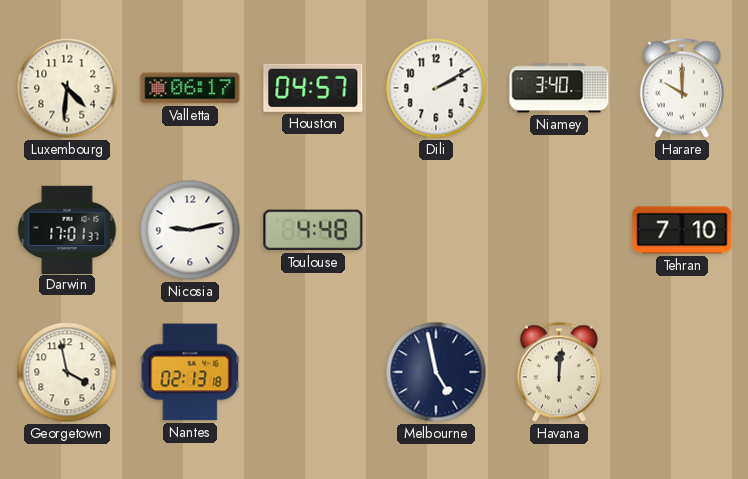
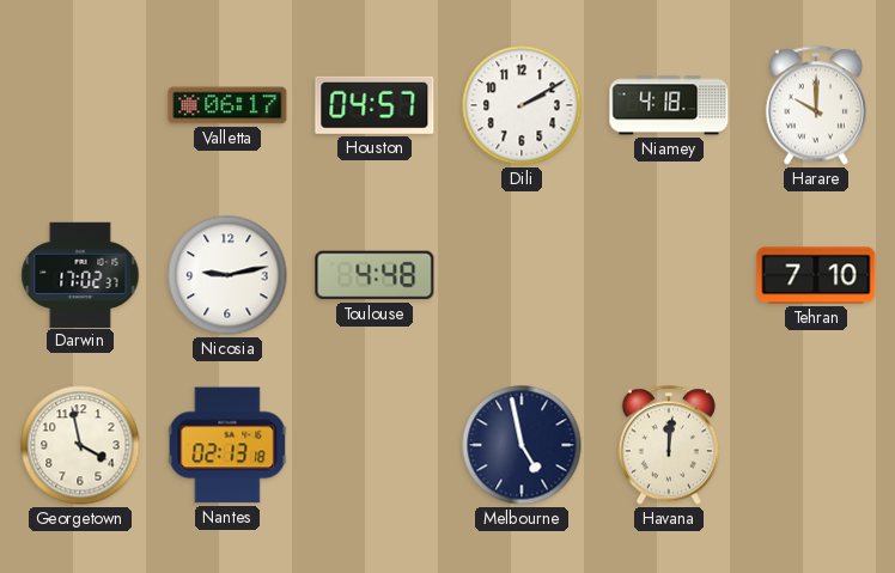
Luxembourg: 4:31 -> none
Niamey: 3:40 -> 4:18
Darwin: 17:01 -> 17:02
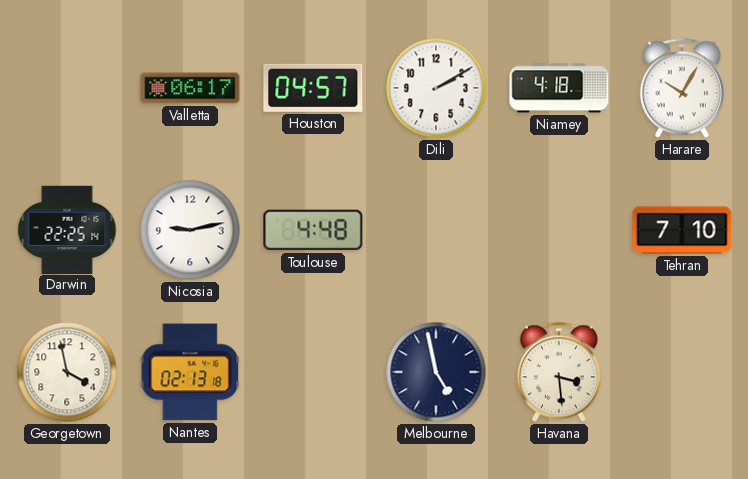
Harare: 10:00 -> 10:05
Darwin: 17:02 -> 22:25
Havana: 12:01 -> 3:29
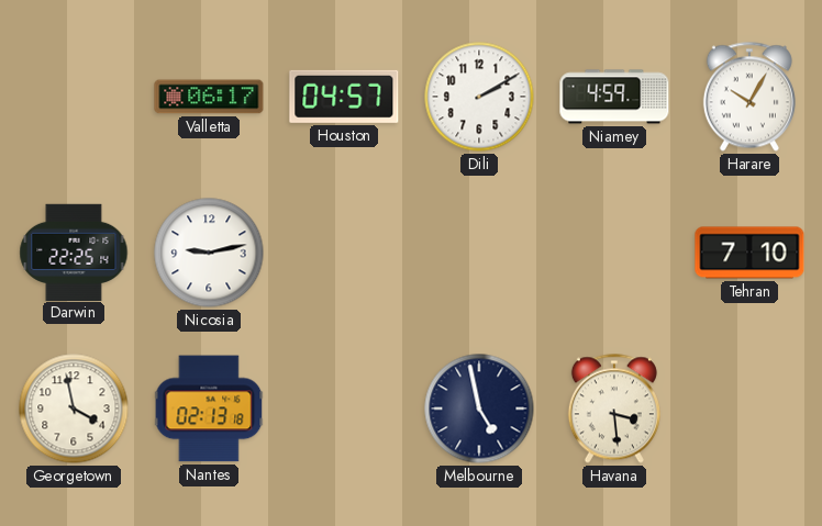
Niamey: 4:18 -> 4:59
Toulouse: 4:48 -> none
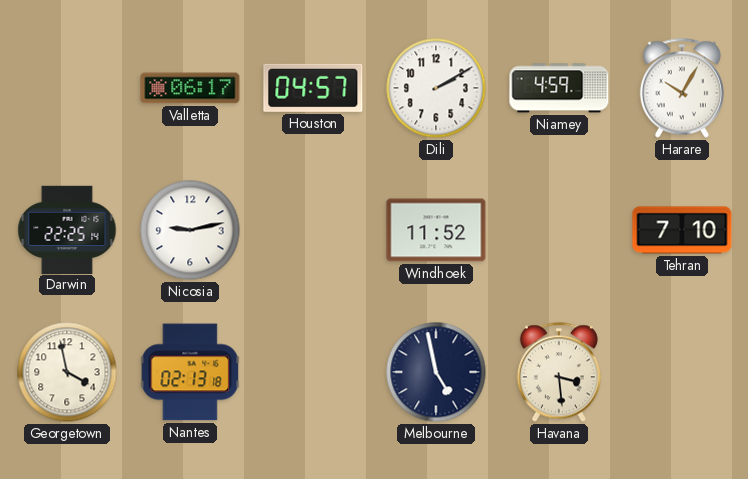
Windhoek: none -> 11:52
